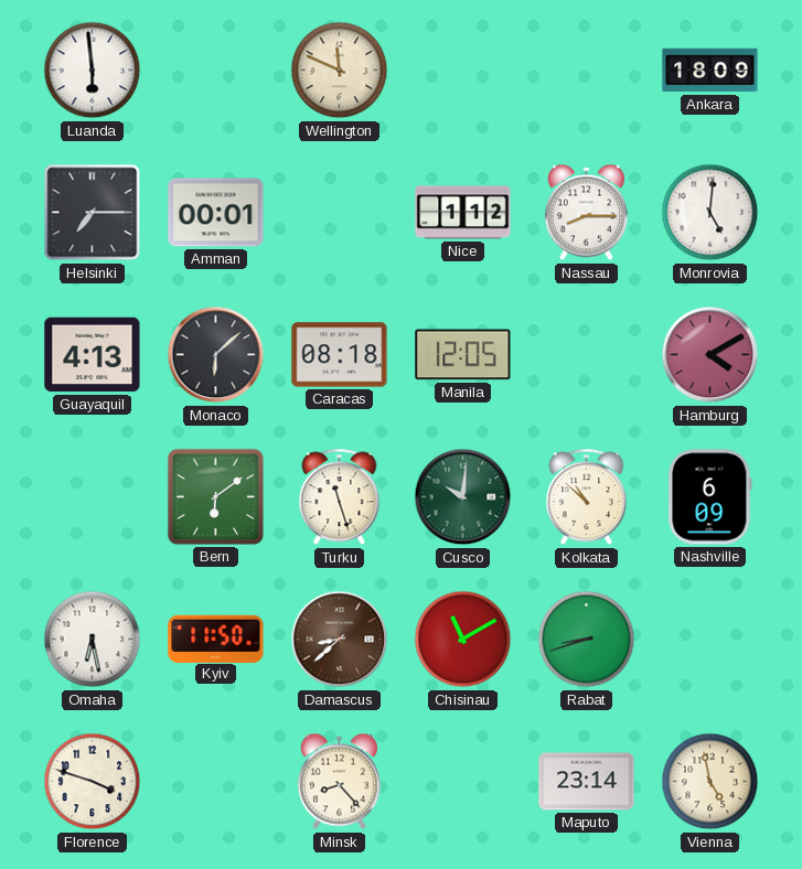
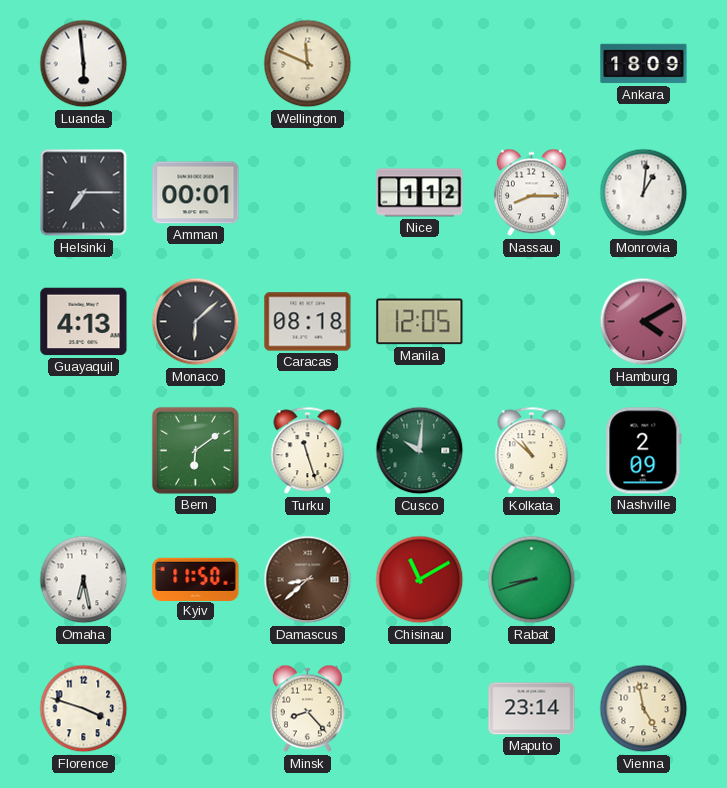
Monrovia: 5:01 -> 1:01
Nashville: 6:09 -> 2:09
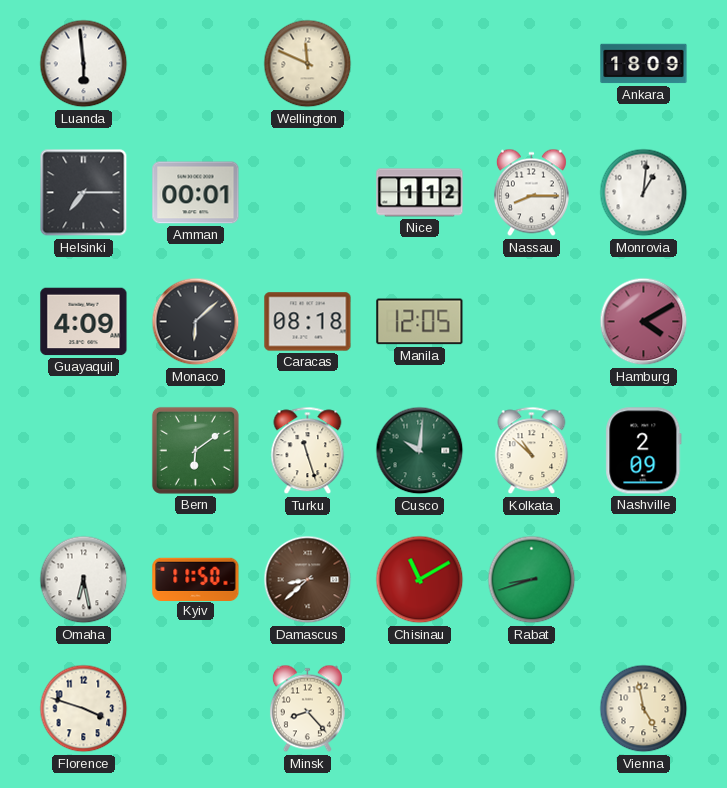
Guayaquil: 4:13 -> 4:09
Maputo: 23:14 -> none
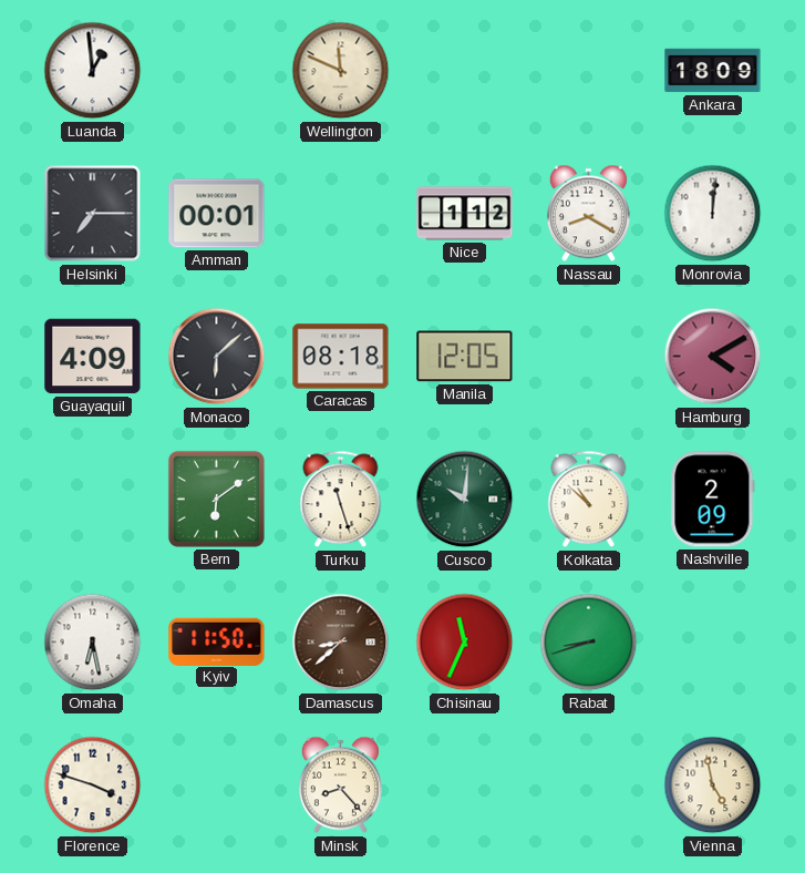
Luanda: 5:59 -> 12:59
Nassau: 8:15 -> 8:20
Monrovia: 1:01 -> 12:01
Chisinau: 11:10 -> 11:34
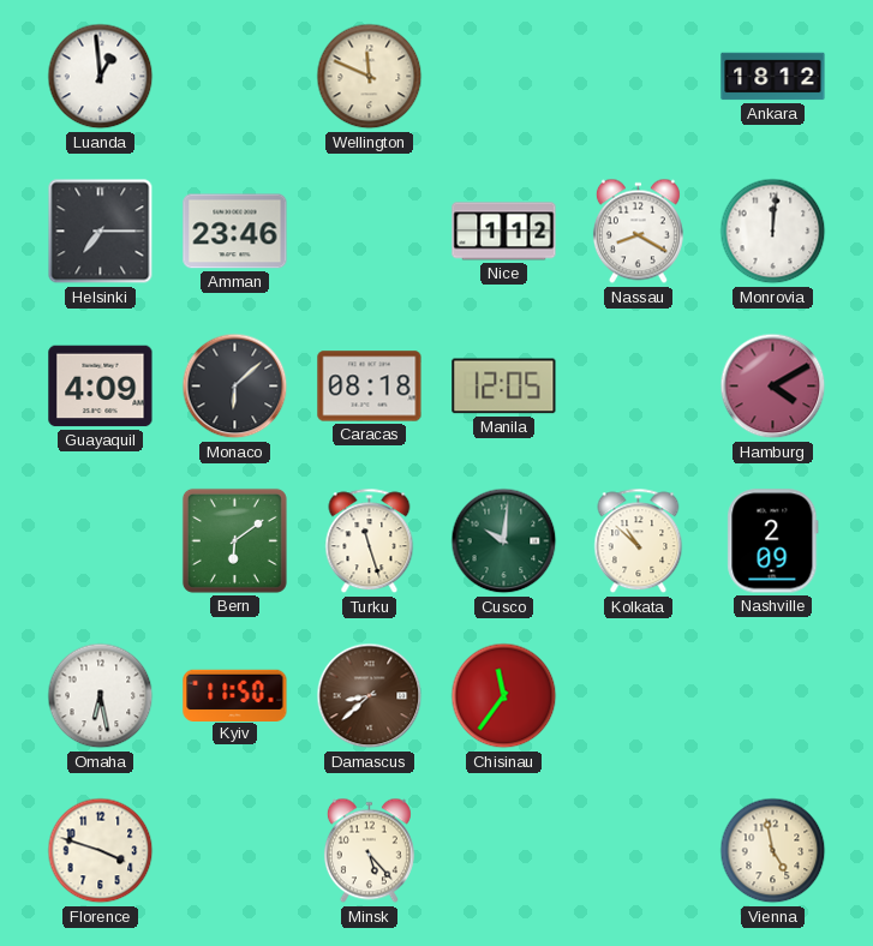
Ankara: 18:09 -> 18:12
Amman: 00:01 -> 23:46
Chisinau: 11:34 -> 11:36
Rabat: 8:42 -> none
Minsk: 8:23 -> 5:23
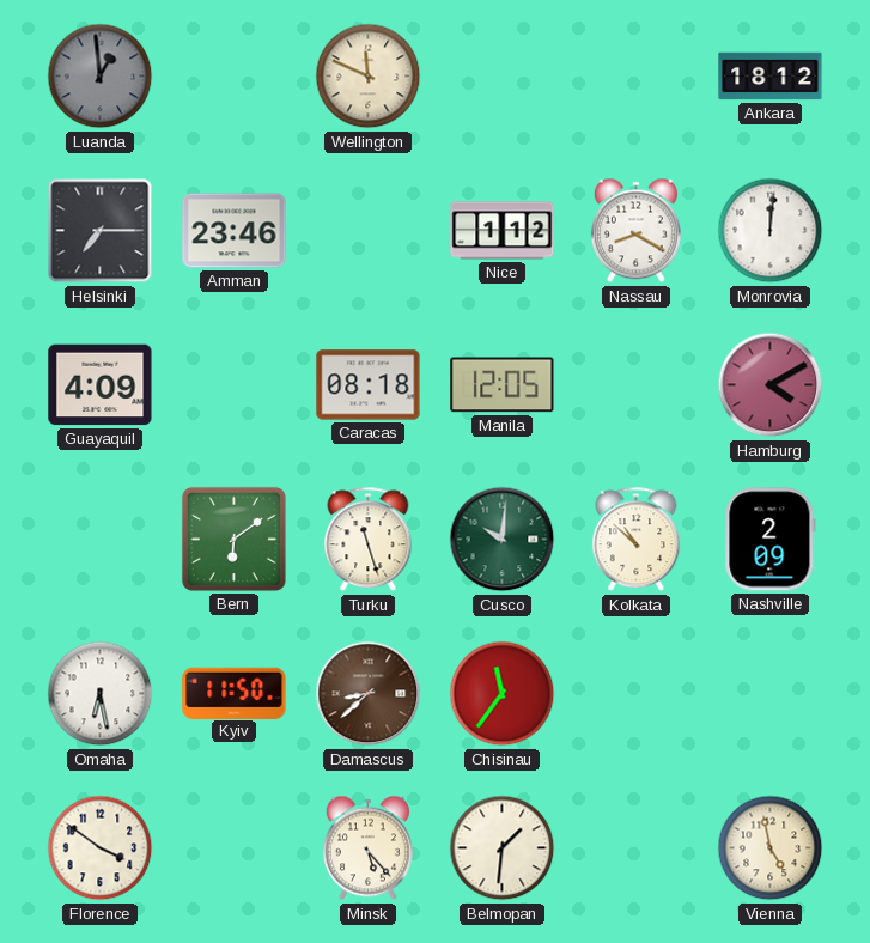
Luanda dial: white -> grey
Monaco: 6:08 -> none
Florence: 3:48 -> 3:51
Belmopan: none -> 1:31
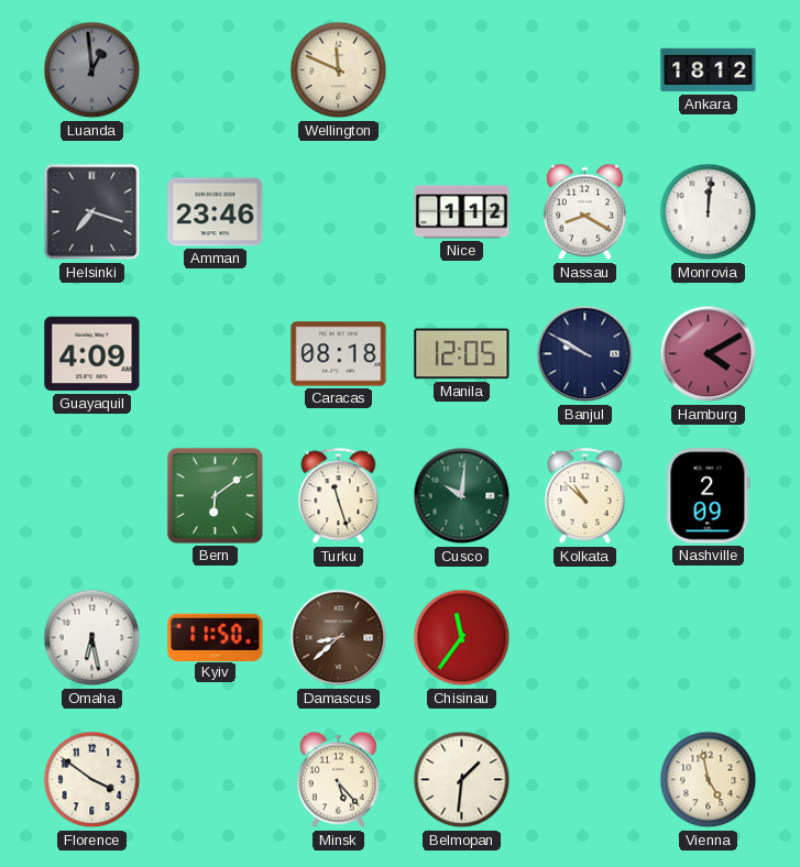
Helsinki: 7:15 -> 7:18
Banjul: none -> 9:50
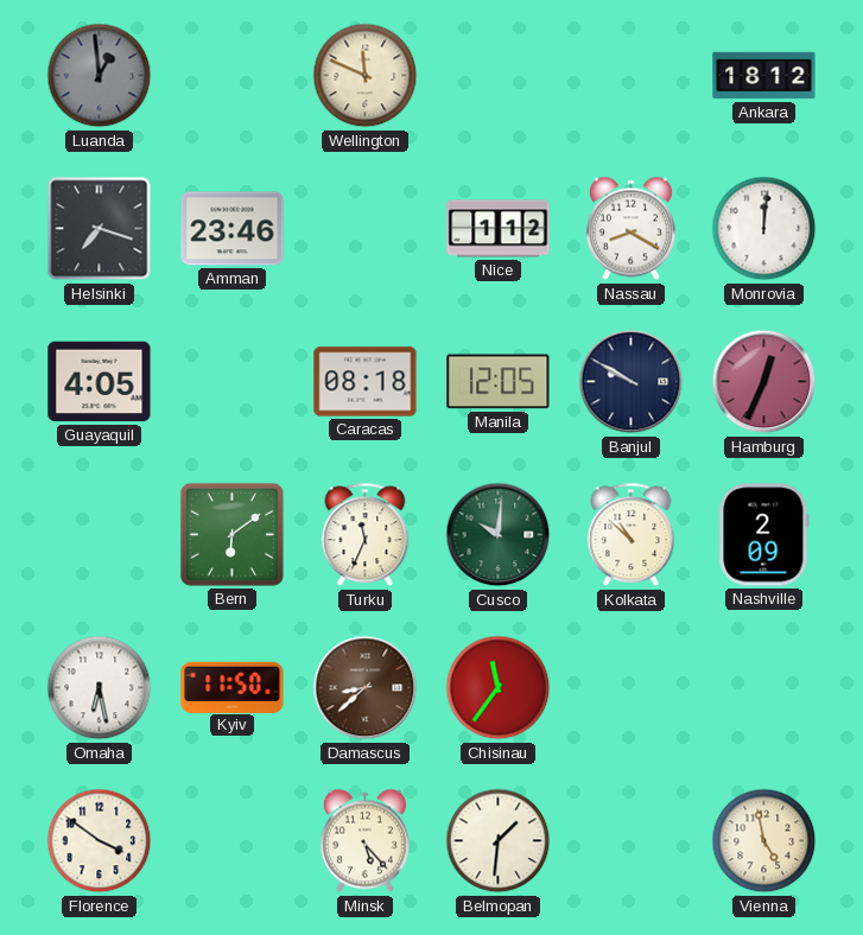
Guayaquil: 4:09 -> 4:05
Hamburg: 4:10 -> 12:34
Turku: 11:27 -> 11:34
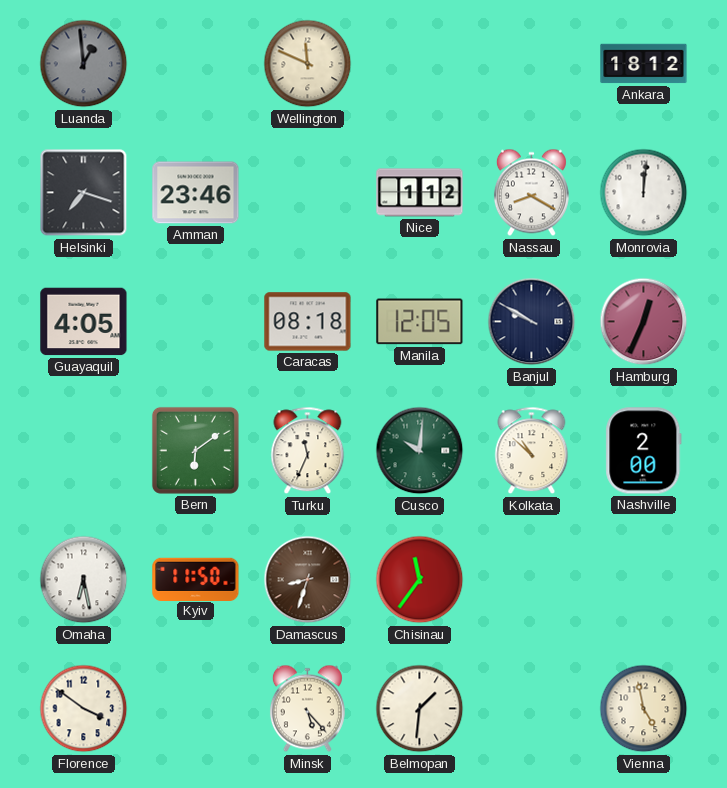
Nashville: 2:09 -> 2:00
Damascus: 8:38 -> 8:33
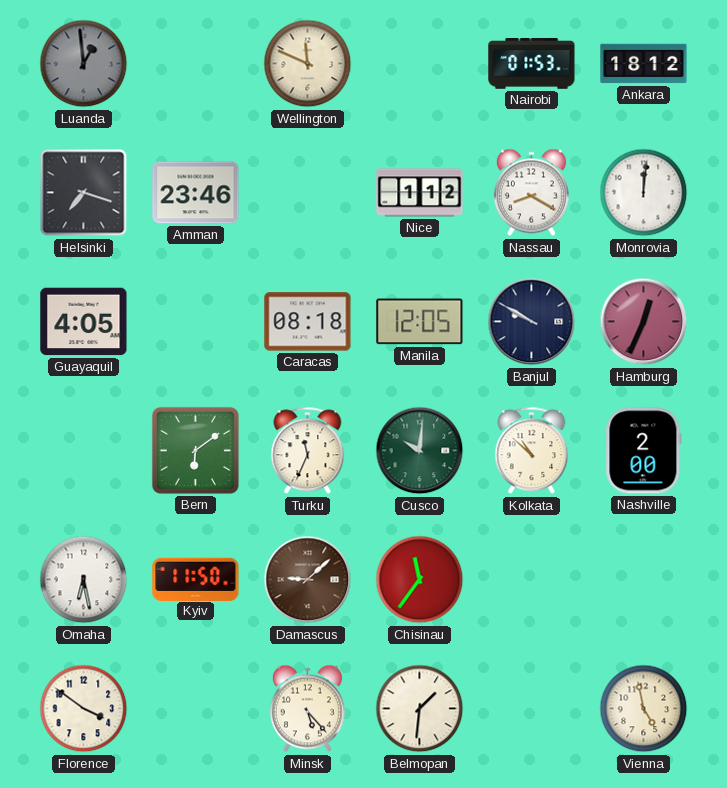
Nairobi: none -> 01:53
Damascus: 8:33 -> 9:08
